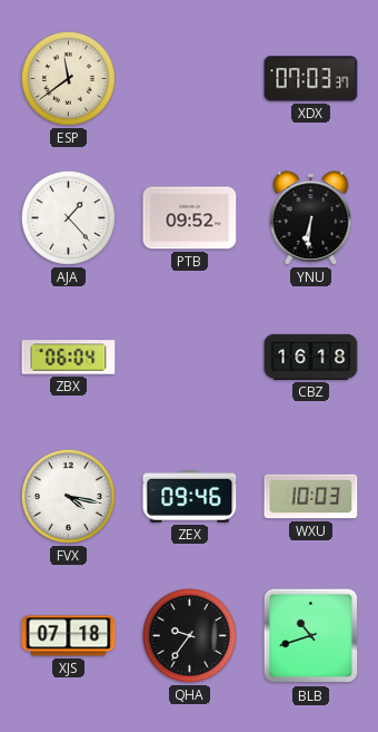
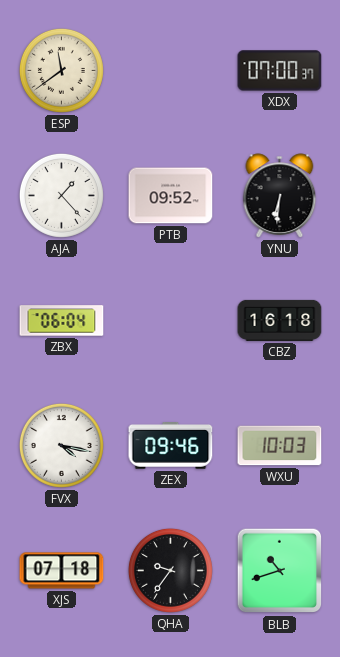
XDX: 07:03 -> 07:00
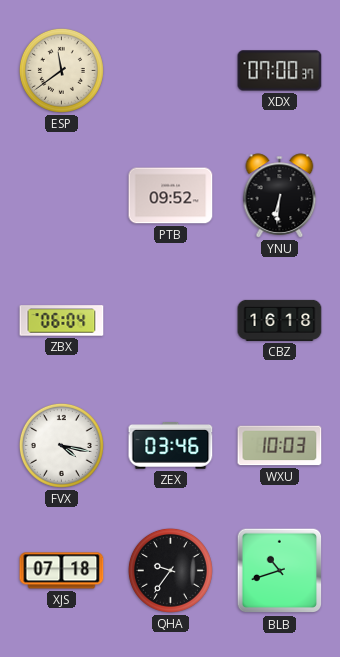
AJA: 1:23 -> none
ZEX: 09:46 -> 03:46
